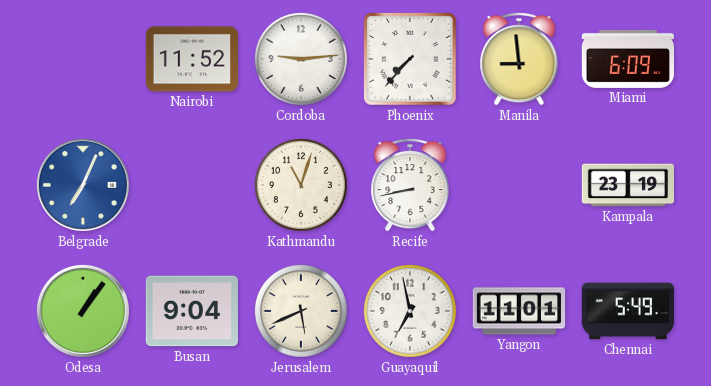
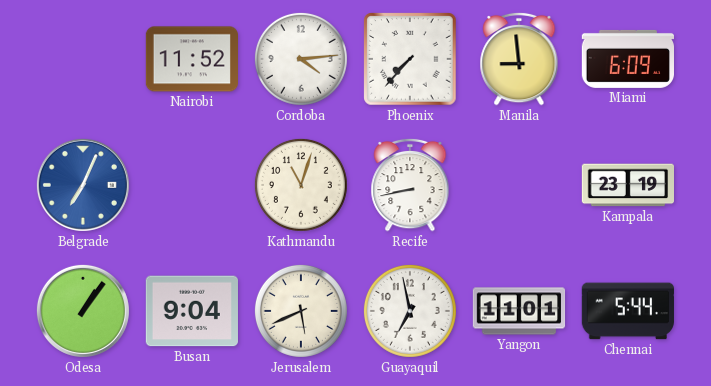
Cordoba: 9:14 -> 4:14
Chennai: 5:49 -> 5:44
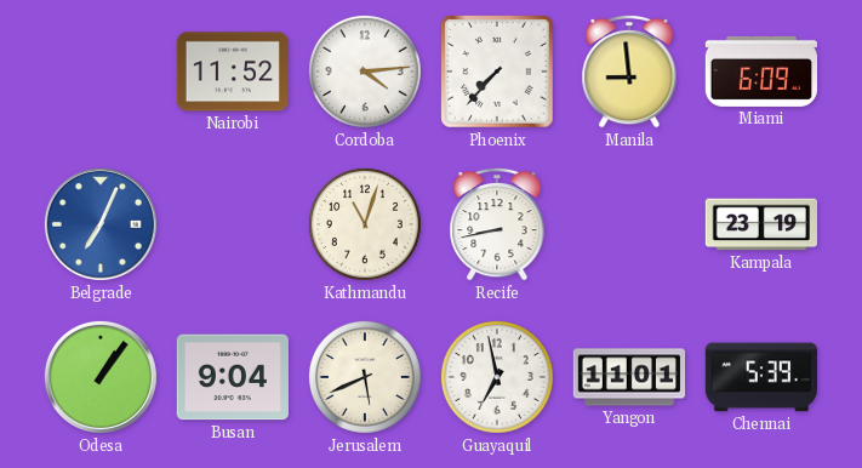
Chennai: 5:44 -> 5:39
